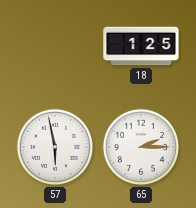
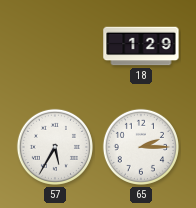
18: 1:25 -> 1:29
57: 5:58 -> 5:35
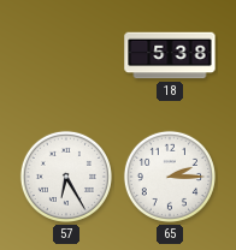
18: 1:29 -> 5:38
57: 5:35 -> 6:25
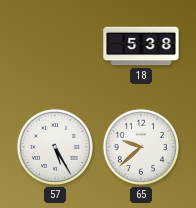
57: 6:25 -> 5:25
65: 2:15 -> 9:38
